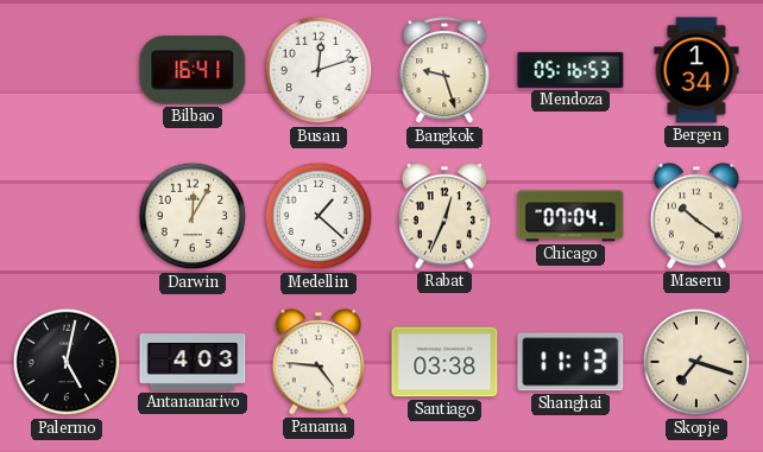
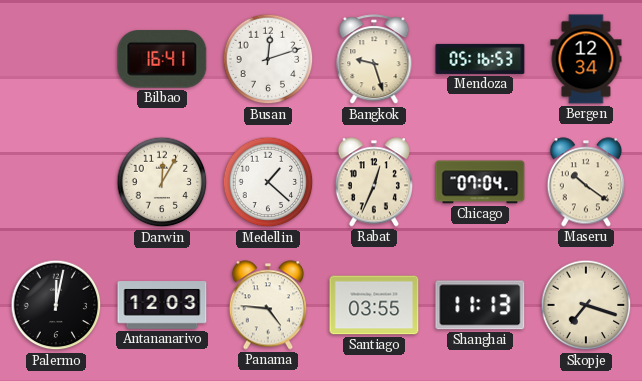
Bergen: 1:34 -> 12:34
Palermo: 5:02 -> 12:02
Antananarivo: 4:03 -> 12:03
Santiago: 03:38 -> 03:55
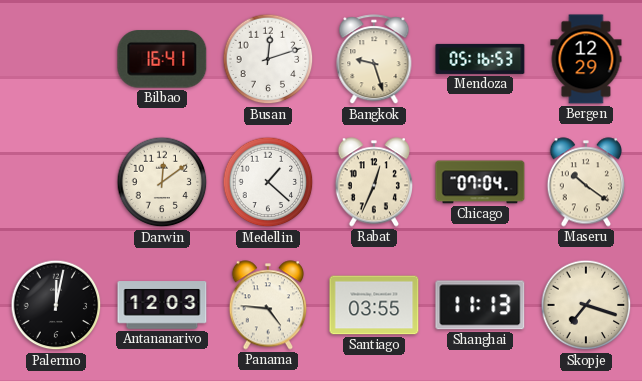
Bergen: 12:34 -> 12:29
Darwin: 12:05 -> 12:09
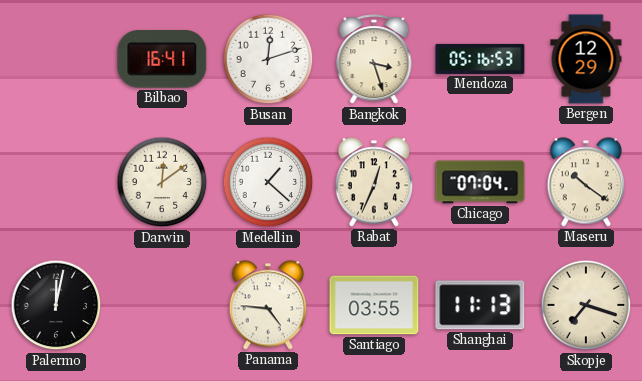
Bangkok: 9:27 -> 3:27
Antananarivo: 12:03 -> none
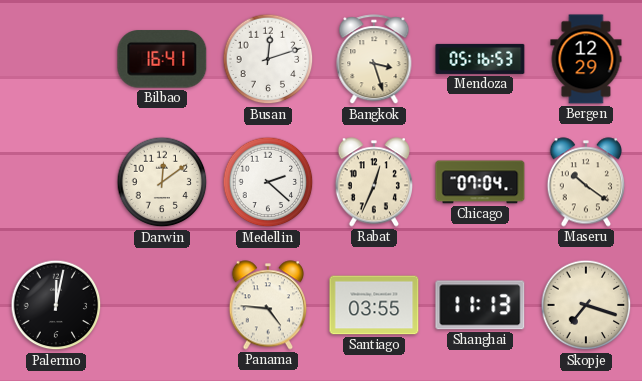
Medellin: 1:22 -> 2:22
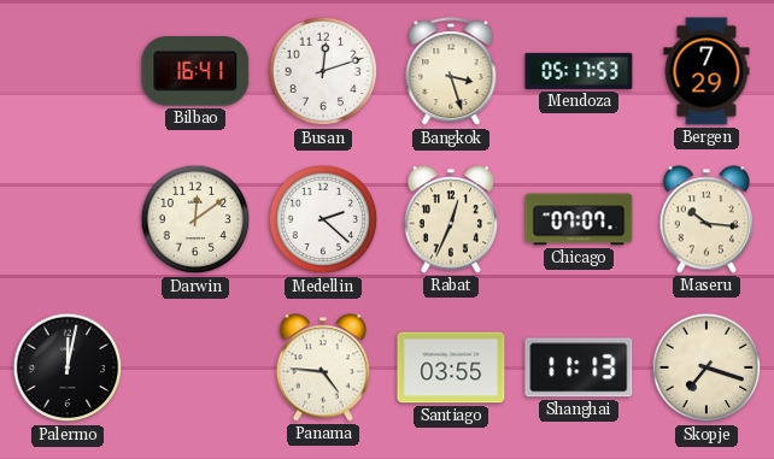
Mendoza: 05:16 -> 05:17
Bergen: 12:29 -> 7:29
Chicago: 07:04 -> 07:07
Maseru: 10:21 -> 10:16
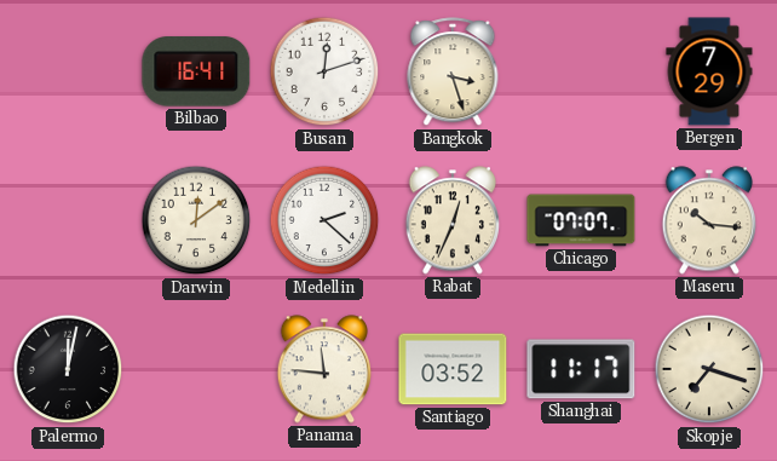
Mendoza: 05:17 -> none
Panama: 4:46 -> 11:46
Santiago: 03:55 -> 03:52
Shanghai: 11:13 -> 11:17
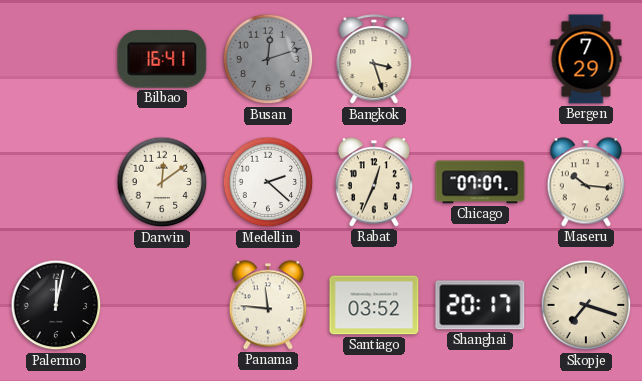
Busan dial: white -> grey
Shanghai: 11:17 -> 20:17
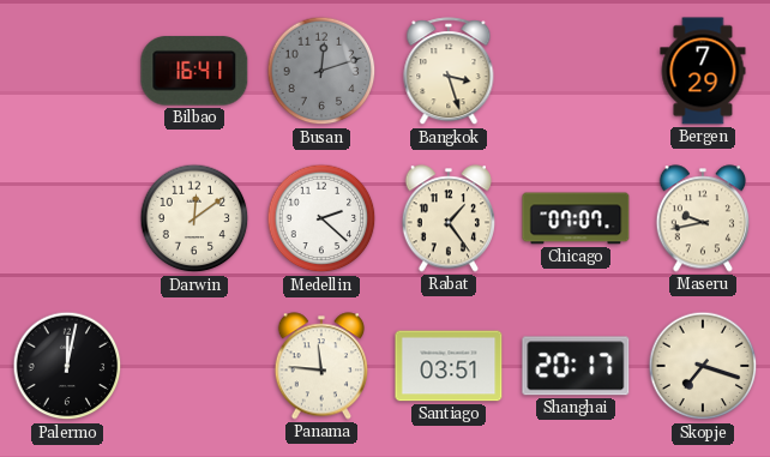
Rabat: 12:34 -> 1:24
Maseru: 10:16 -> 9:43
Santiago: 03:52 -> 03:51
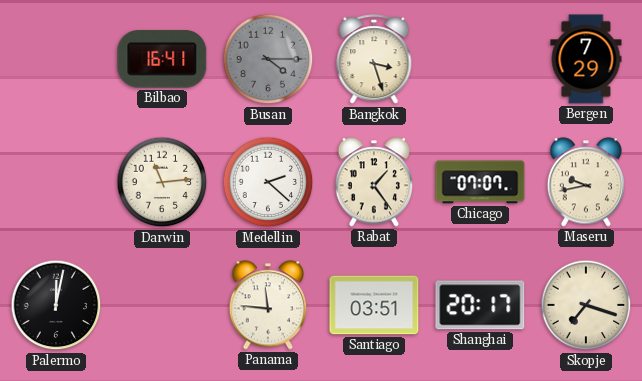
Busan: 12:12 -> 4:15
Darwin: 12:09 -> 11:14
